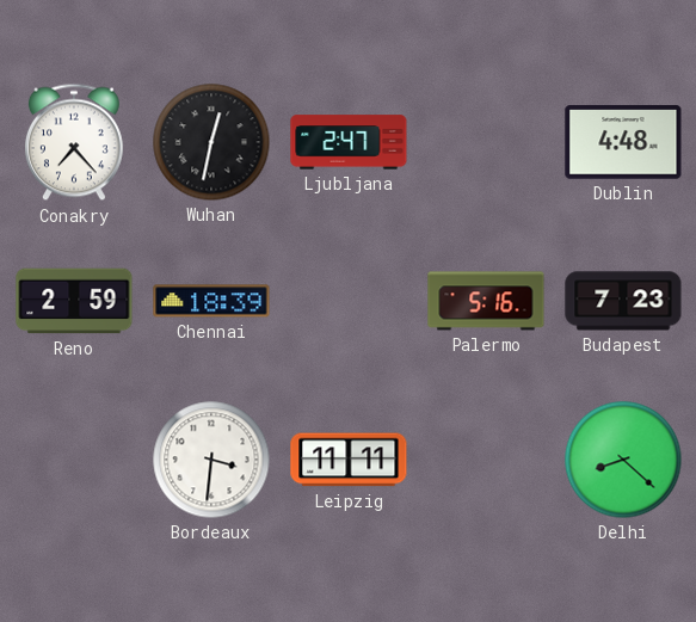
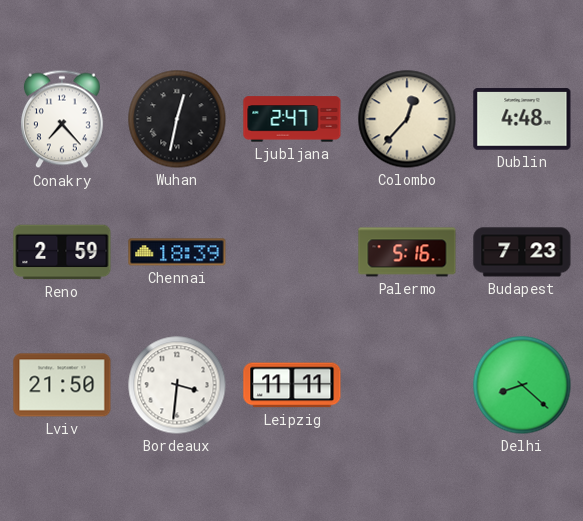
Colombo: none -> 12:37
Lviv: none -> 21:50
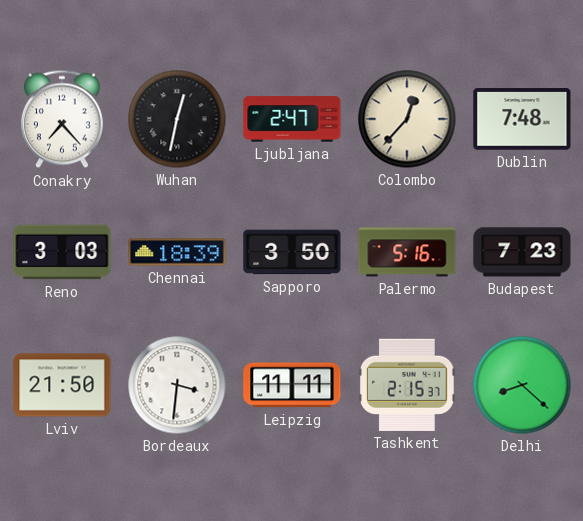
Dublin: 4:48 -> 7:48
Reno: 2:59 -> 3:03
Sapporo: none -> 3:50
Tashkent: none -> 2:15
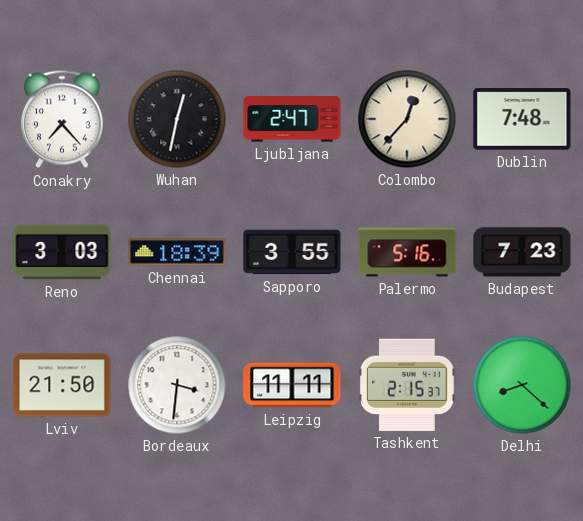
Sapporo: 3:50 -> 3:55
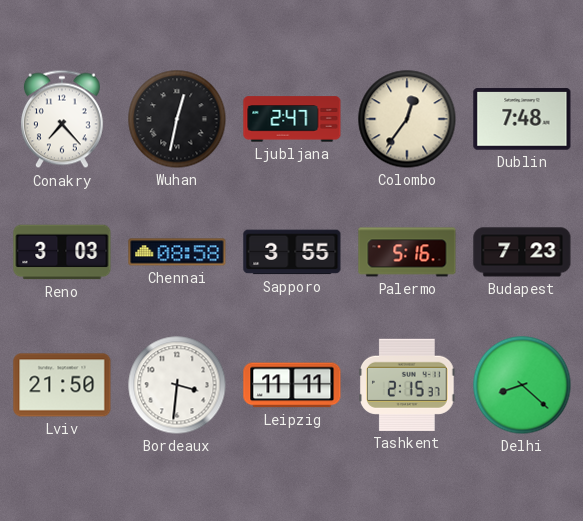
Colombo: 12:37 -> 12:36
Chennai: 18:39 -> 08:58
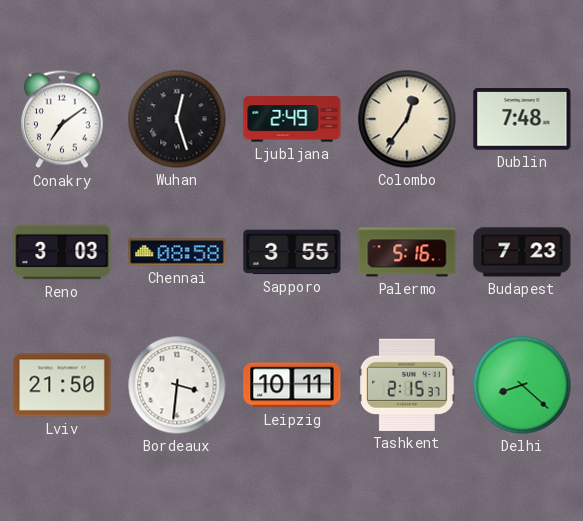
Conakry: 7:23 -> 7:09
Wuhan: 12:32 -> 12:27
Ljubljana: 2:47 -> 2:49
Leipzig: 11:11 -> 10:11
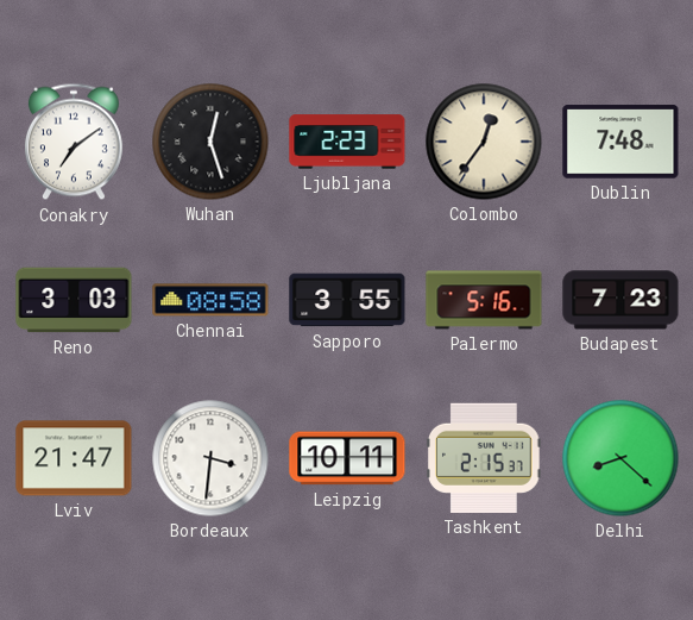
Ljubljana: 2:49 -> 2:23
Lviv: 21:50 -> 21:47
